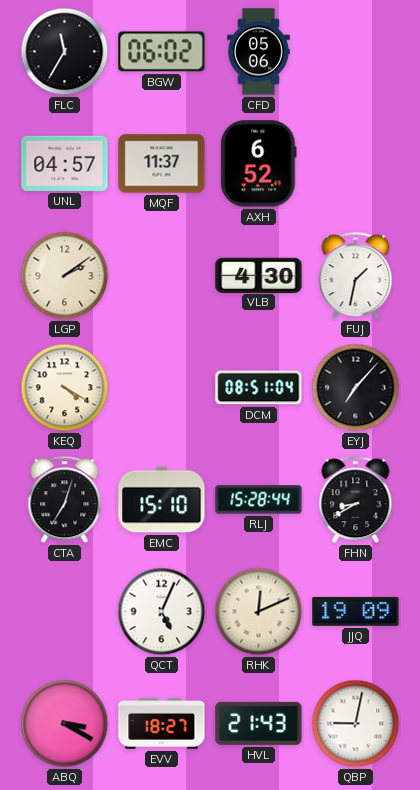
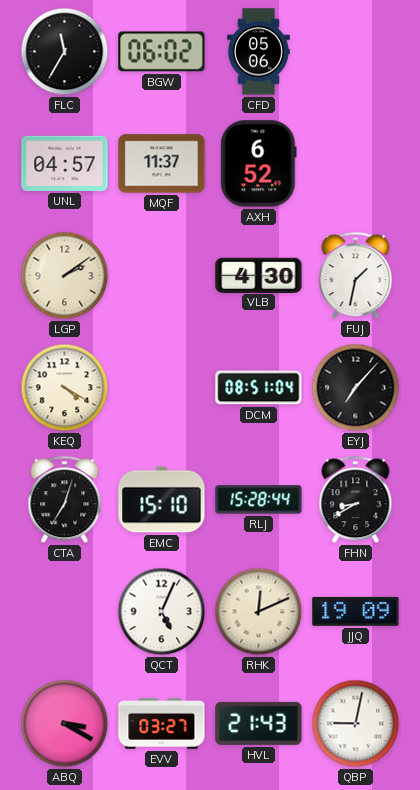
EVV: 18:27 -> 03:27
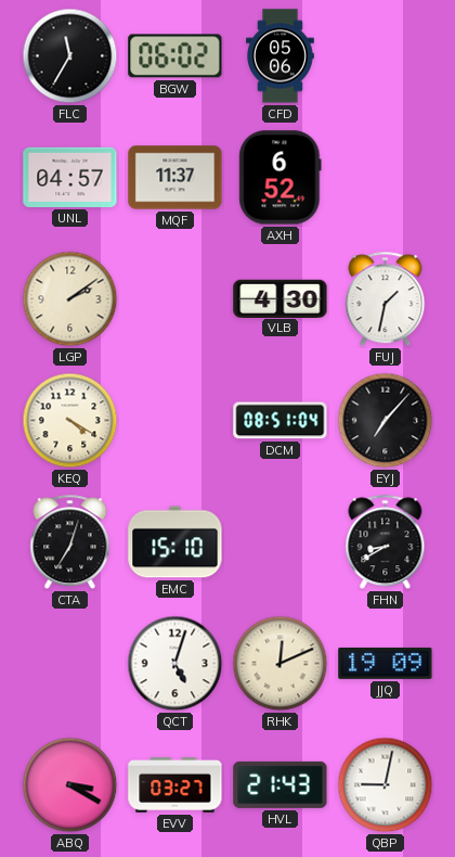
RLJ: 15:28 -> none
QCT: 5:04 -> 5:03
